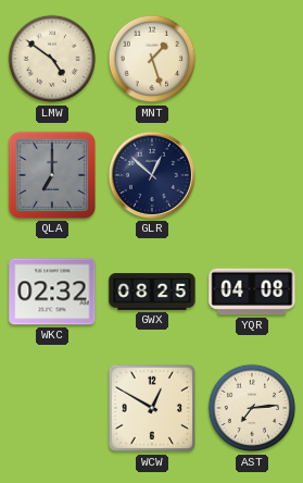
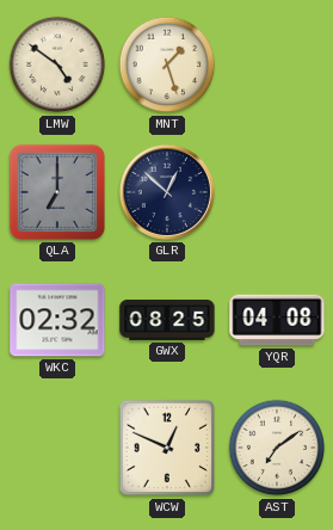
WCW: 12:50 -> 12:49
AST: 7:14 -> 7:09
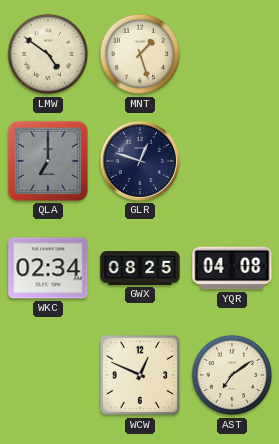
GLR: 12:52 -> 12:48
WKC: 02:32 -> 02:34
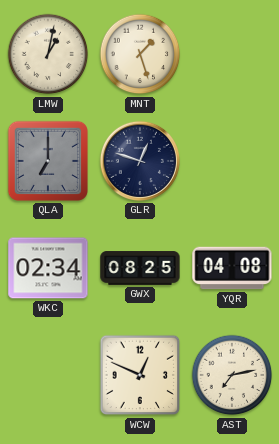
LMW: 4:51 -> 1:02
AST: 7:09 -> 7:13
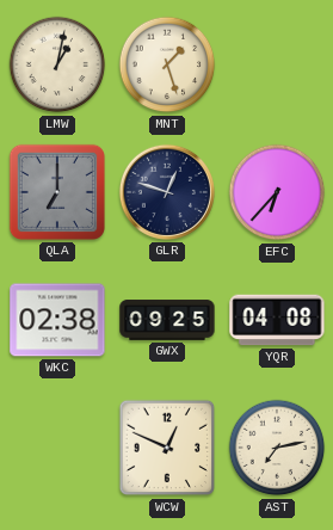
EFC: none -> 6:37
WKC: 02:34 -> 02:38
GWX: 08:25 -> 09:25
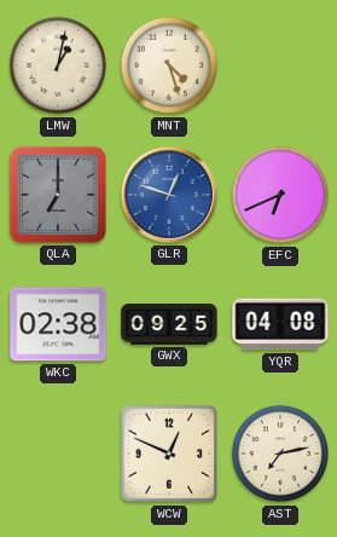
MNT: 1:27 -> 4:27
GLR dial: navy -> blue
EFC: 6:37 -> 6:41
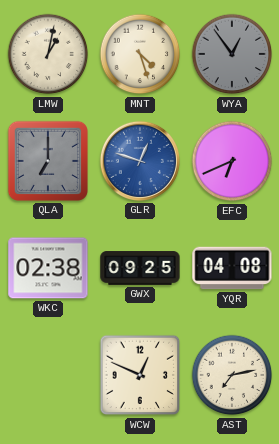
WYA: none -> 12:54
